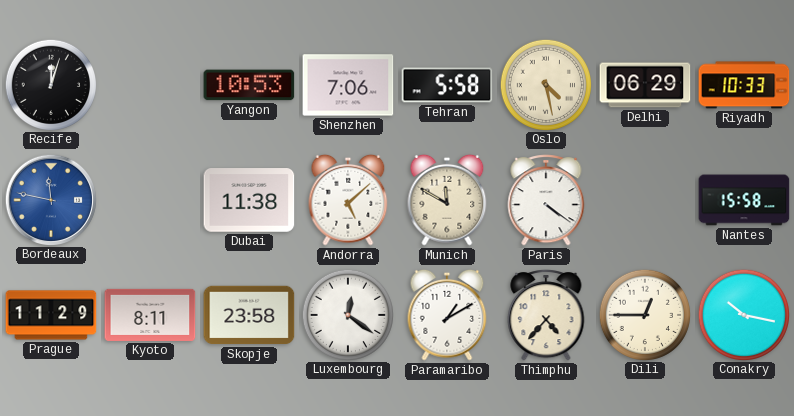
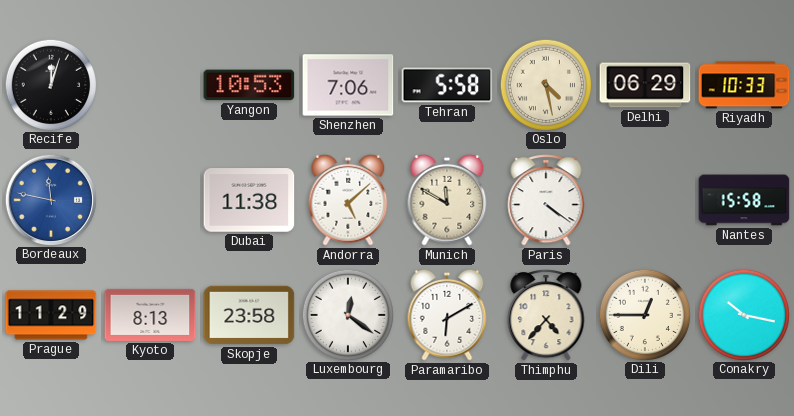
Kyoto: 8:11 -> 8:13
Paramaribo: 1:10 -> 6:10
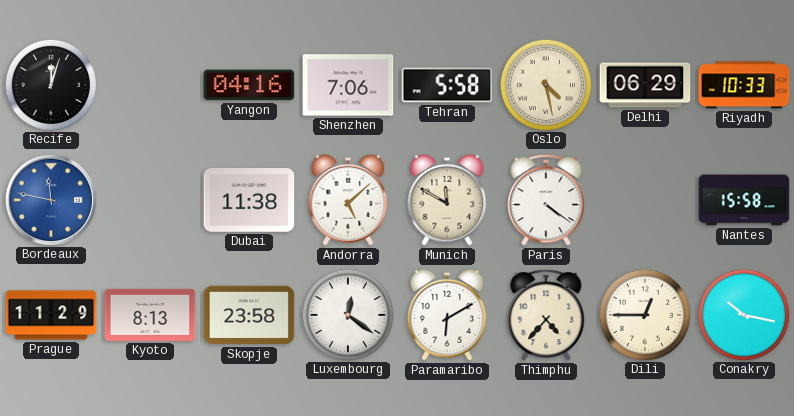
Yangon: 10:53 -> 04:16
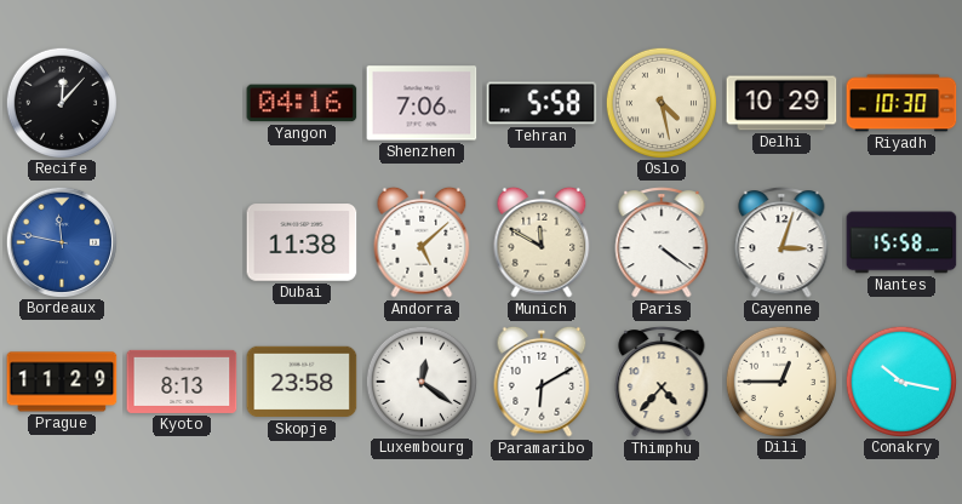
Recife: 12:03 -> 12:07
Delhi: 06:29 -> 10:29
Riyadh: 10:33 -> 10:30
Cayenne: none -> 3:03
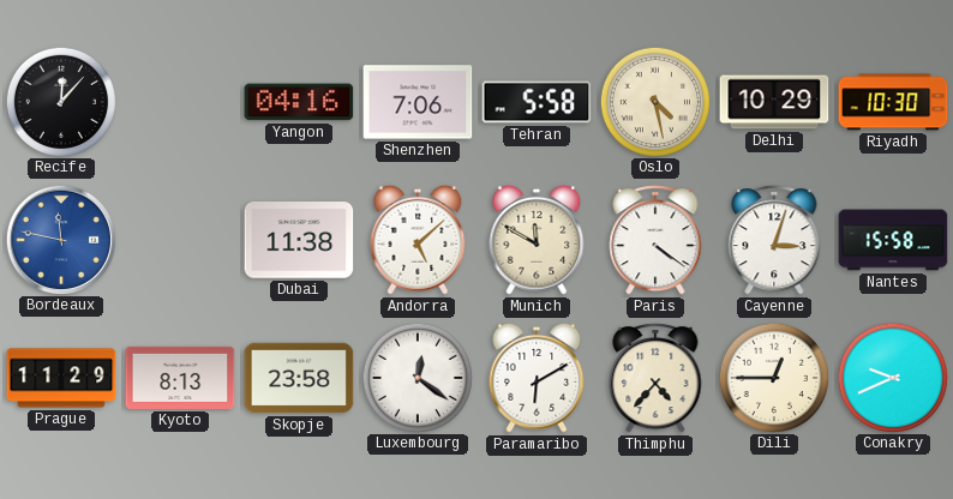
Conakry: 10:17 -> 9:41
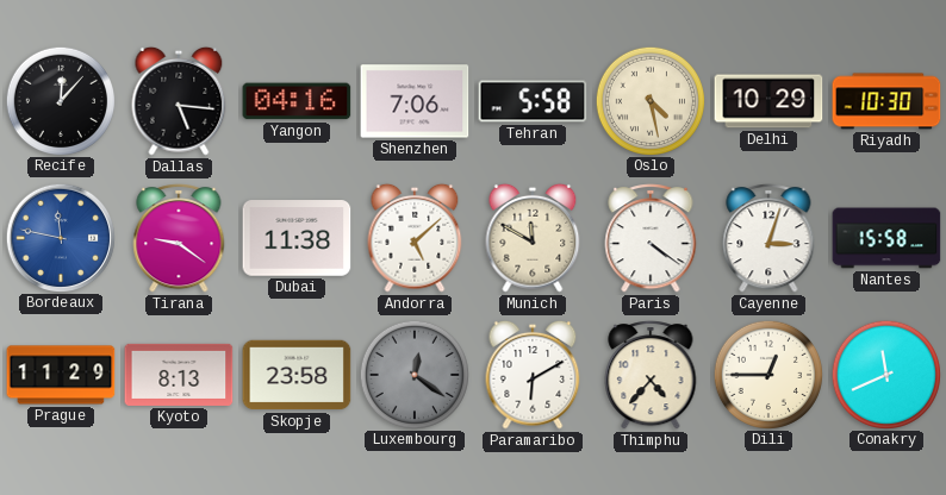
Dallas: none -> 5:16
Tirana: none -> 9:21
Luxembourg dial: white -> grey
Conakry: 9:41 -> 11:41
